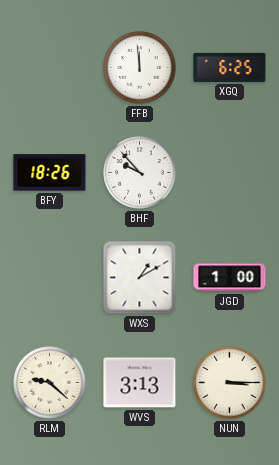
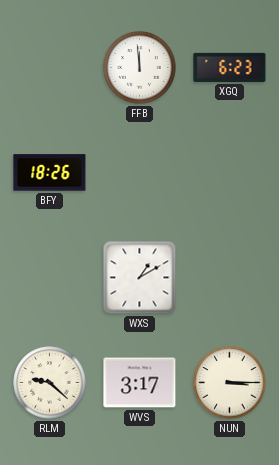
XGQ: 6:25 -> 6:23
BHF: 9:53 -> none
JGD: 1:00 -> none
WVS: 3:13 -> 3:17
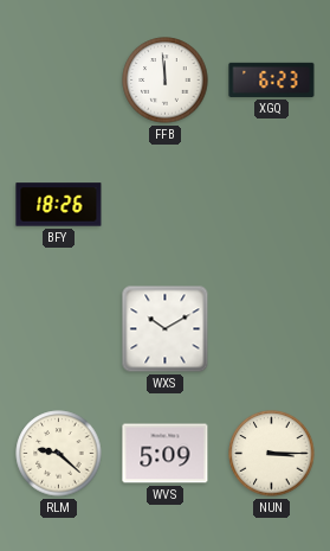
WXS: 1:10 -> 10:10
WVS: 3:17 -> 5:09
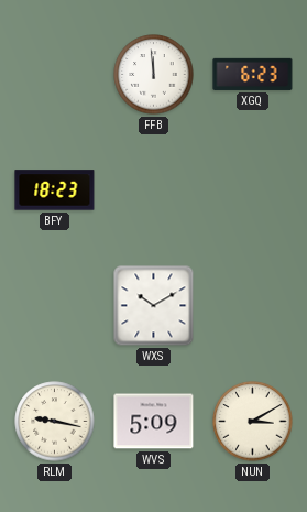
BFY: 18:26 -> 18:23
RLM: 9:22 -> 9:17
NUN: 3:15 -> 3:10
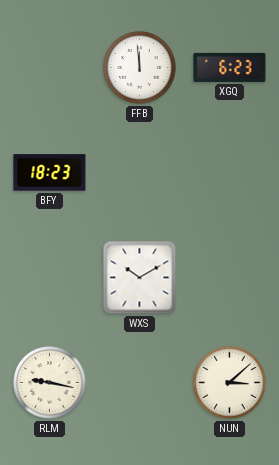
WVS: 5:09 -> none
NUN: 3:10 -> 3:08
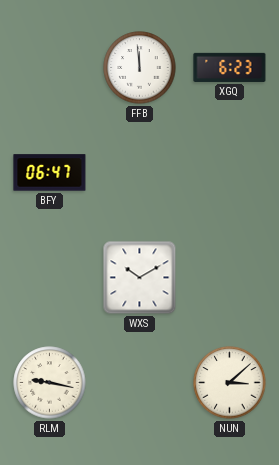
BFY: 18:23 -> 06:47
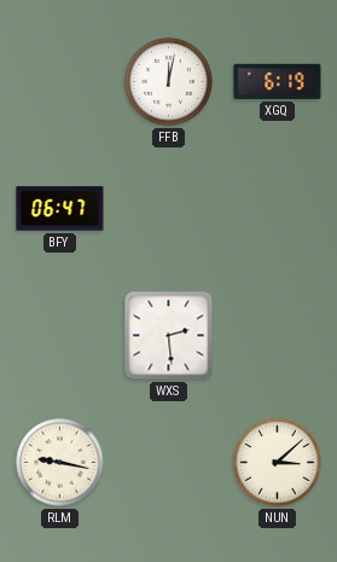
FFB: 11:59 -> 12:02
XGQ: 6:23 -> 6:19
WXS: 10:10 -> 2:29
